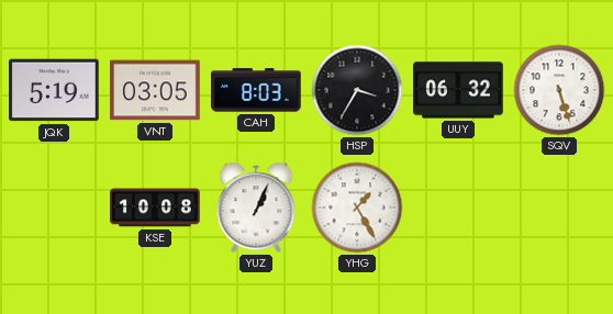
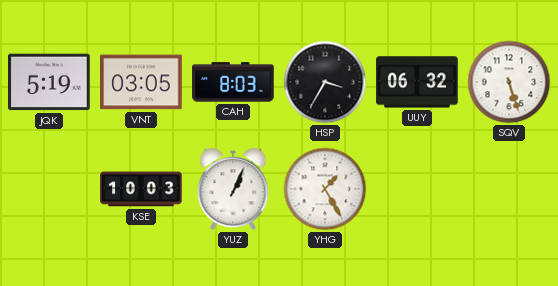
KSE: 10:08 -> 10:03
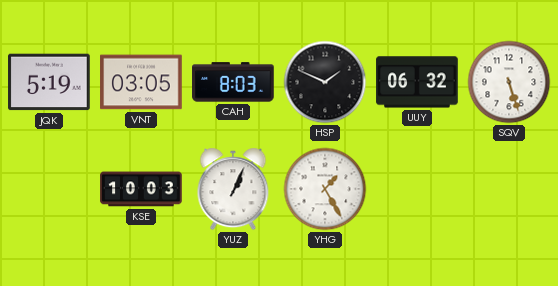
HSP: 3:35 -> 1:49
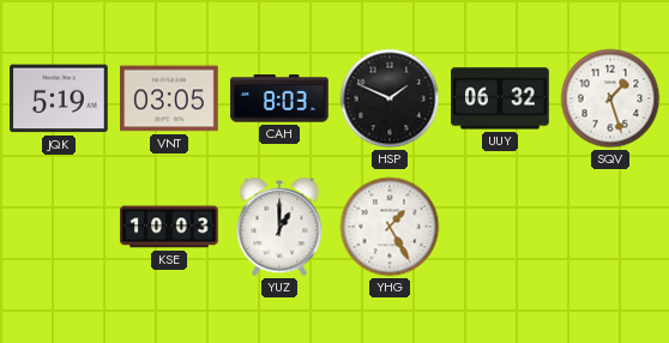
SQV: 5:27 -> 1:27
YUZ: 1:04 -> 1:00
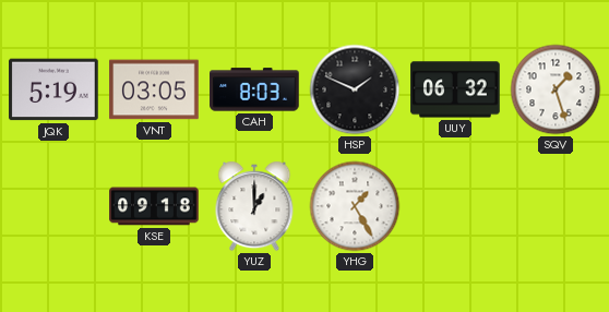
KSE: 10:03 -> 09:18
